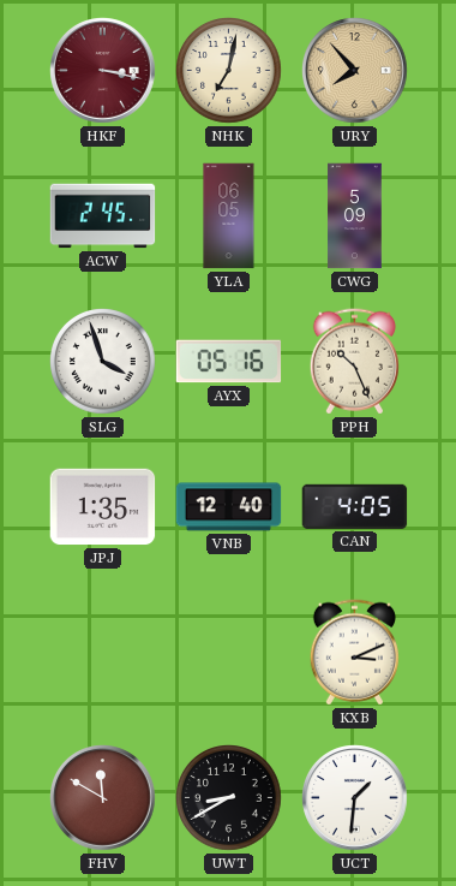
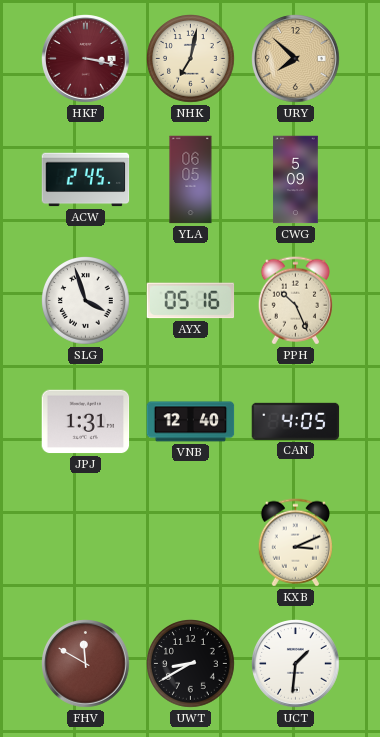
URY: 7:53 -> 7:52
JPJ: 1:35 -> 1:31
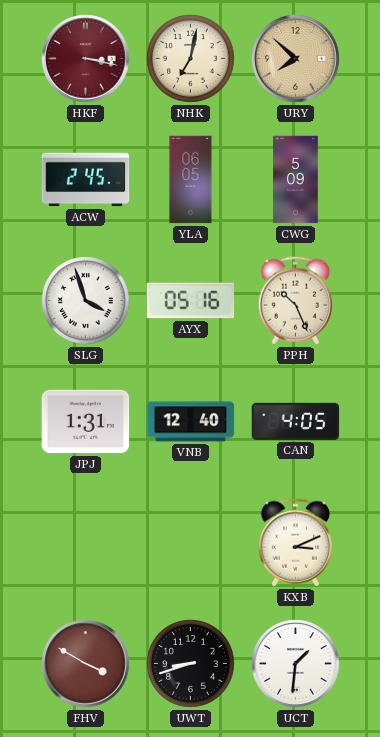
FHV: 11:50 -> 3:50
UWT: 8:40 -> 8:42
